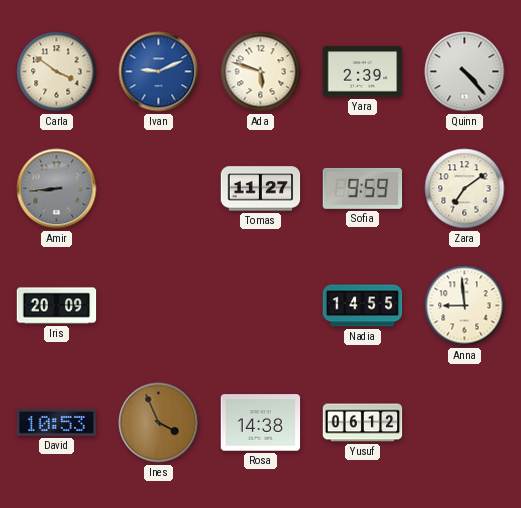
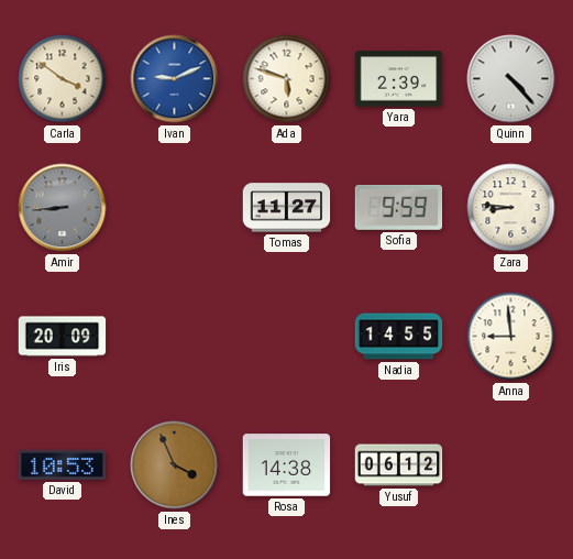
Zara: 7:09 -> 8:46
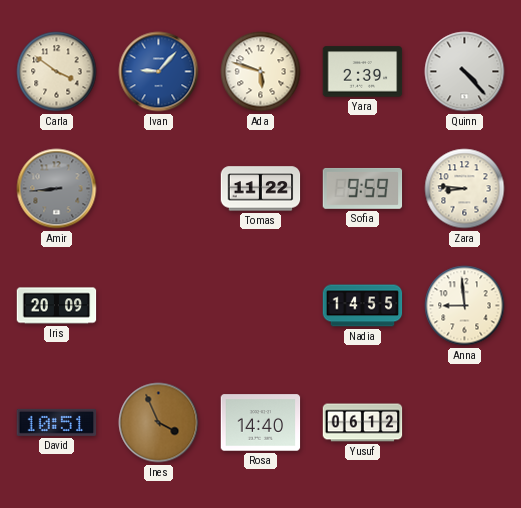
Ivan: 9:11 -> 9:07
Tomas: 11:27 -> 11:22
David: 10:53 -> 10:51
Rosa: 14:38 -> 14:40
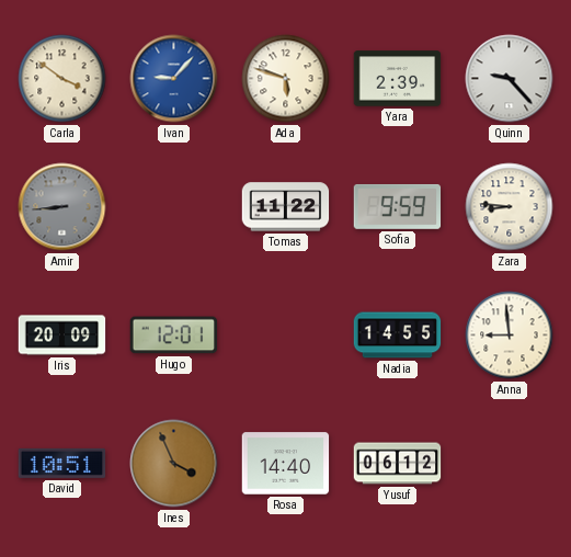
Quinn: 4:23 -> 9:23
Hugo: none -> 12:01
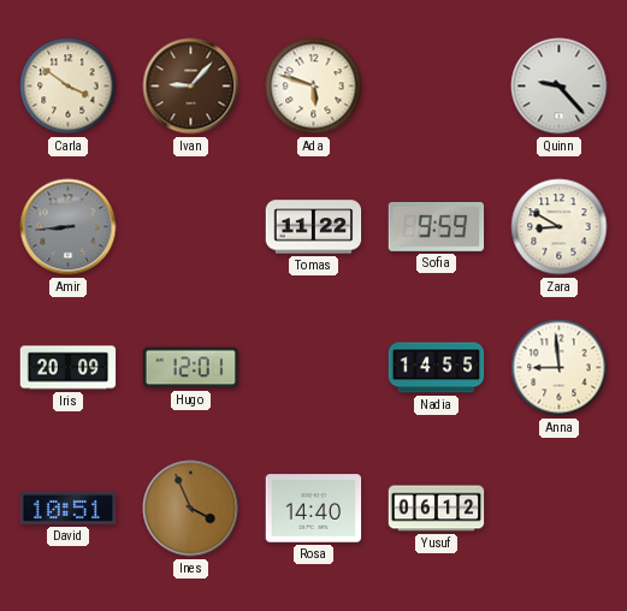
Ivan dial: blue -> brown
Yara: 2:39 -> none
Zara: 8:46 -> 8:50
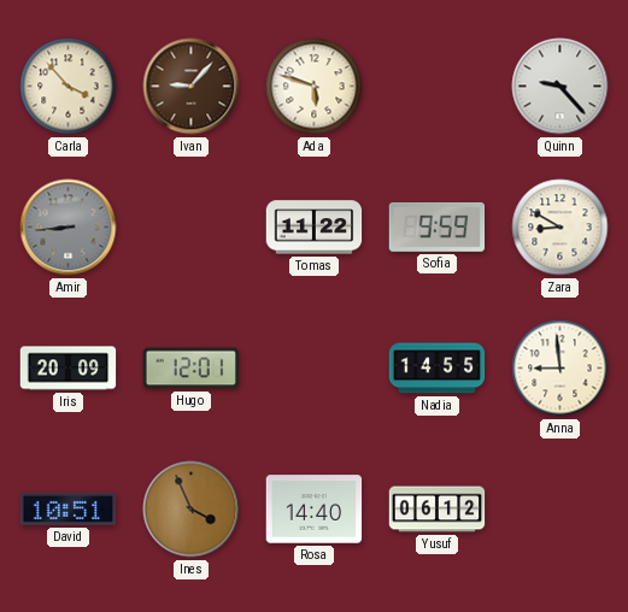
Carla: 3:51 -> 3:53
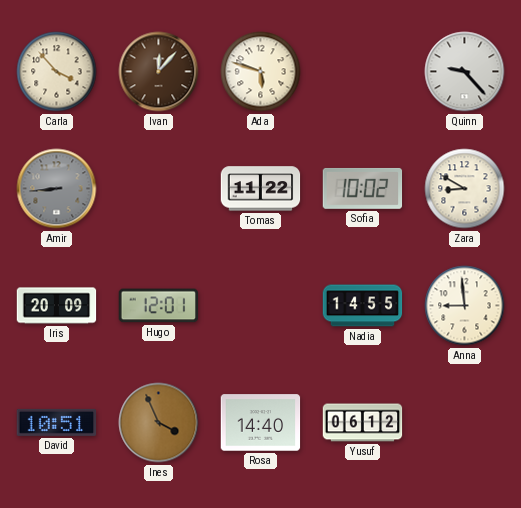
Ivan: 9:07 -> 12:07
Sofia: 9:59 -> 10:02
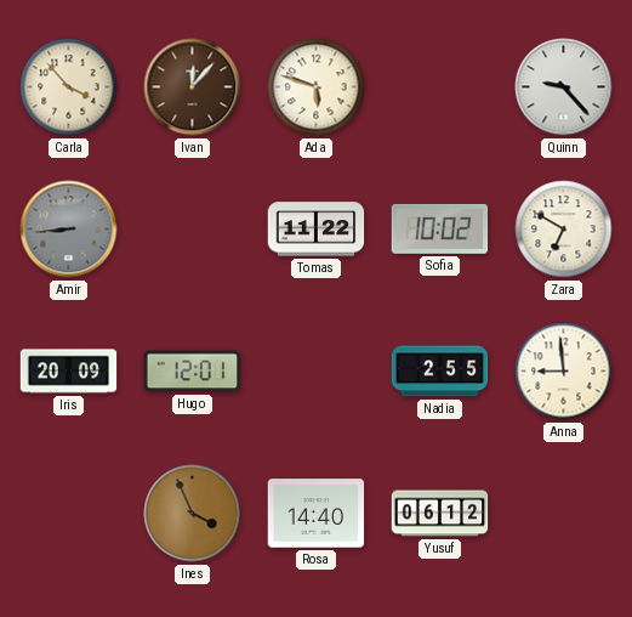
Zara: 8:50 -> 6:50
Nadia: 14:55 -> 2:55
David: 10:51 -> none
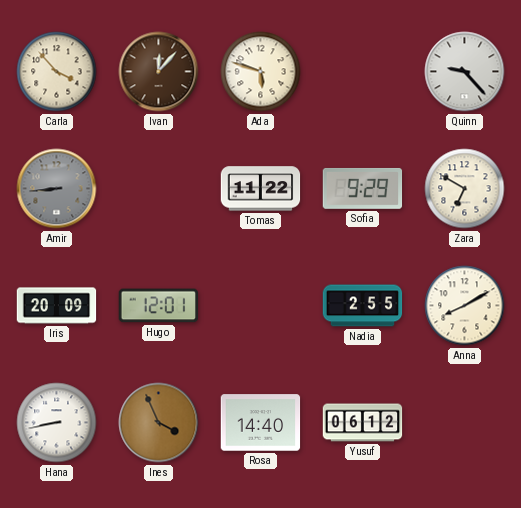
Sofia: 10:02 -> 9:29
Anna: 8:59 -> 8:10
Hana: none -> 8:43
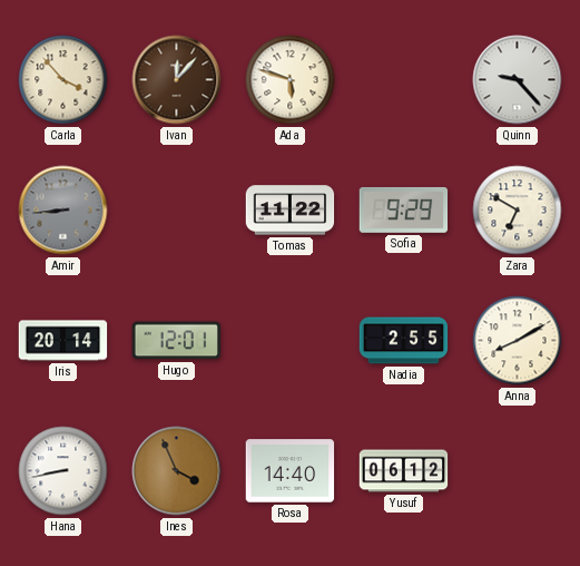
Iris: 20:09 -> 20:14
